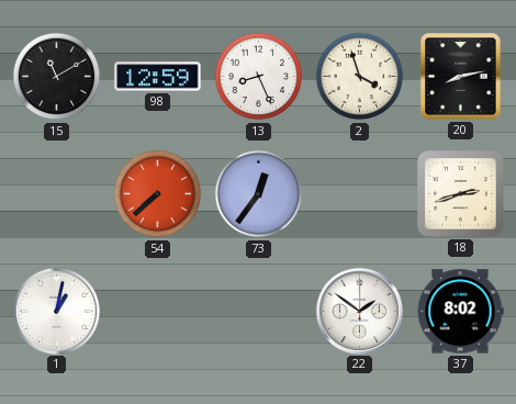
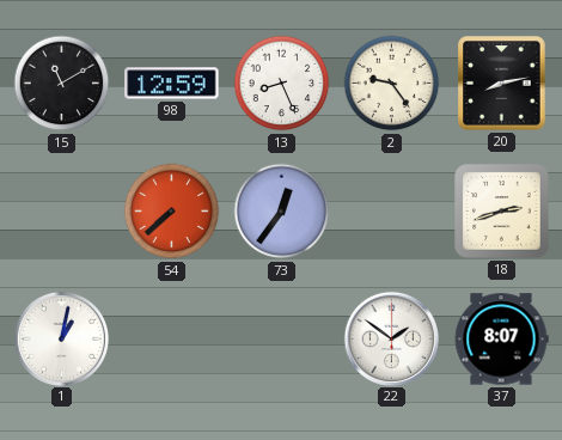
2: 3:57 -> 9:24
37: 8:02 -> 8:07
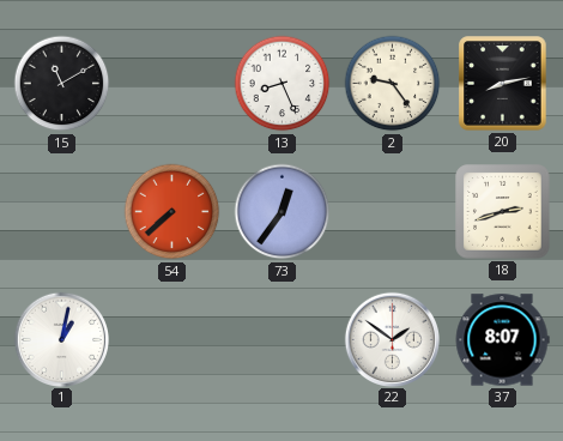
98: 12:59 -> none
